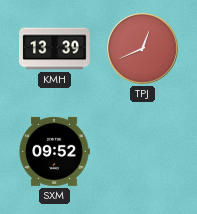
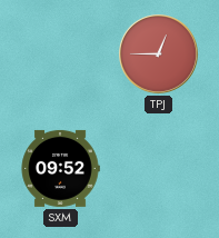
KMH: 13:39 -> none
TPJ: 12:41 -> 12:45
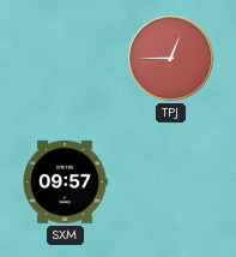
SXM: 09:52 -> 09:57
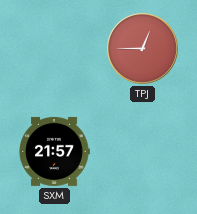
SXM: 09:57 -> 21:57
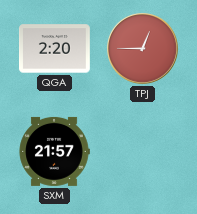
QGA: none -> 2:20
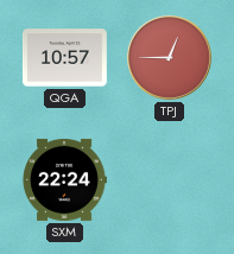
QGA: 2:20 -> 10:57
SXM: 21:57 -> 22:24
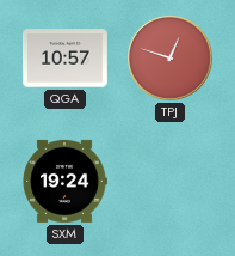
TPJ: 12:45 -> 12:48
SXM: 22:24 -> 19:24
